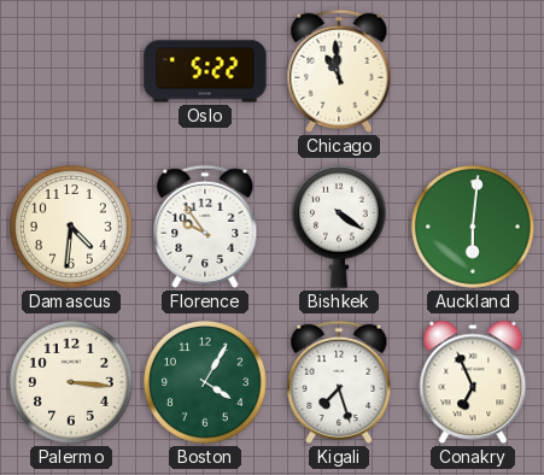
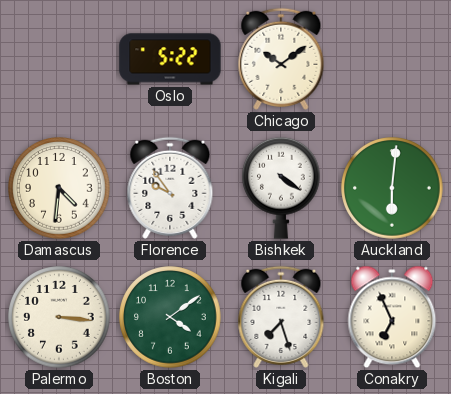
Chicago: 10:59 -> 10:09
Boston: 4:05 -> 4:09
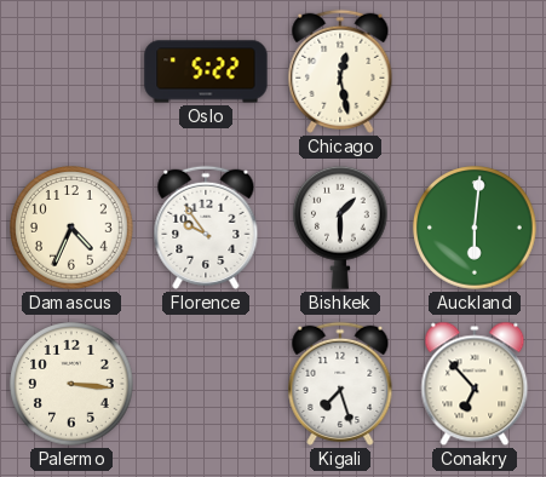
Chicago: 10:09 -> 12:28
Damascus: 4:31 -> 4:34
Bishkek: 4:21 -> 1:30
Boston: 4:09 -> none
Conakry: 6:56 -> 6:53
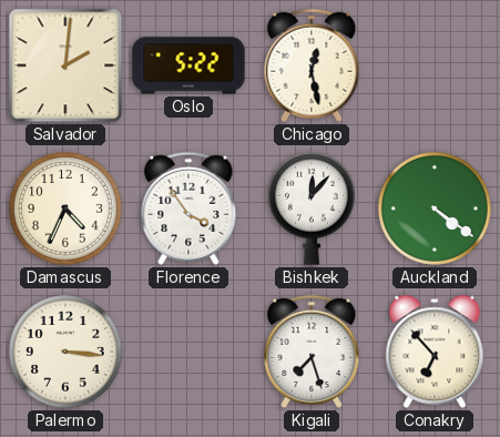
Salvador: none -> 2:01
Florence: 9:54 -> 3:54
Bishkek: 1:30 -> 12:07
Auckland: 6:01 -> 4:21
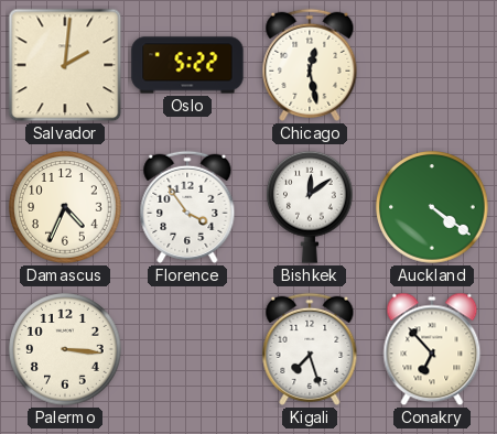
Bishkek: 12:07 -> 12:09
